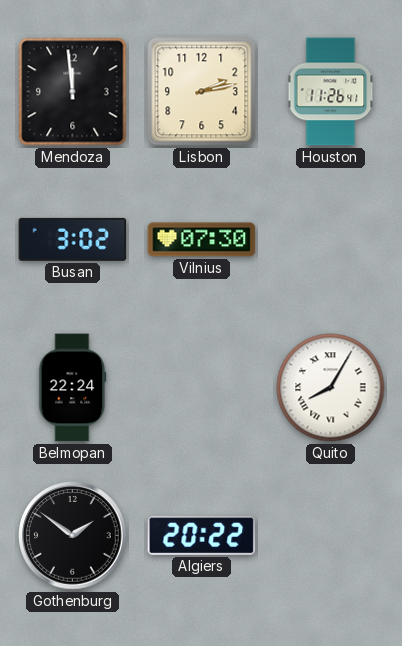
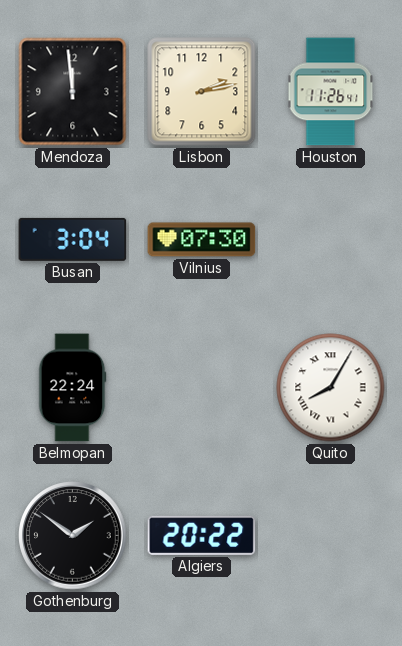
Busan: 3:02 -> 3:04
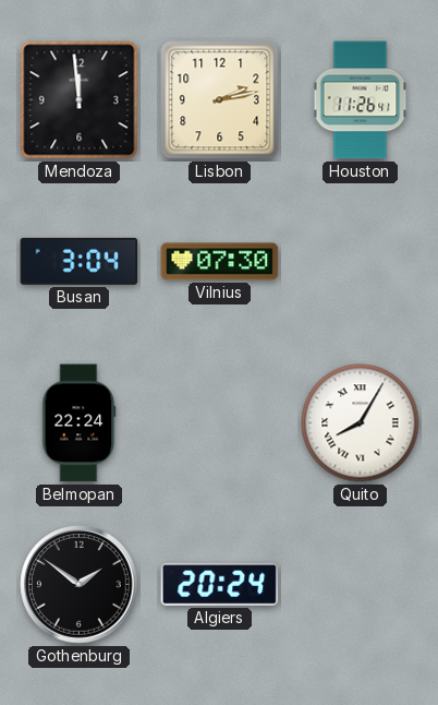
Algiers: 20:22 -> 20:24
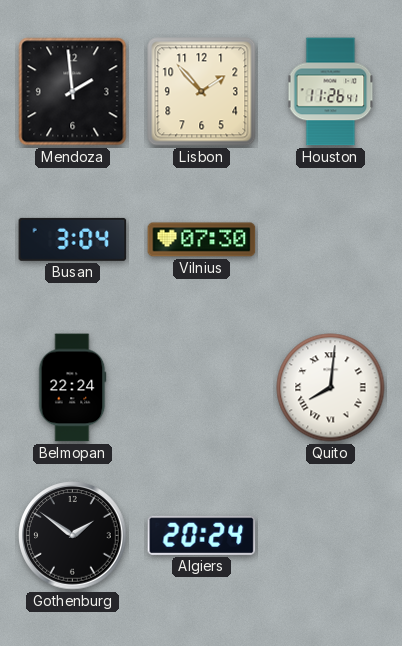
Mendoza: 11:59 -> 1:59
Lisbon: 2:13 -> 1:53
Quito: 8:05 -> 8:01
